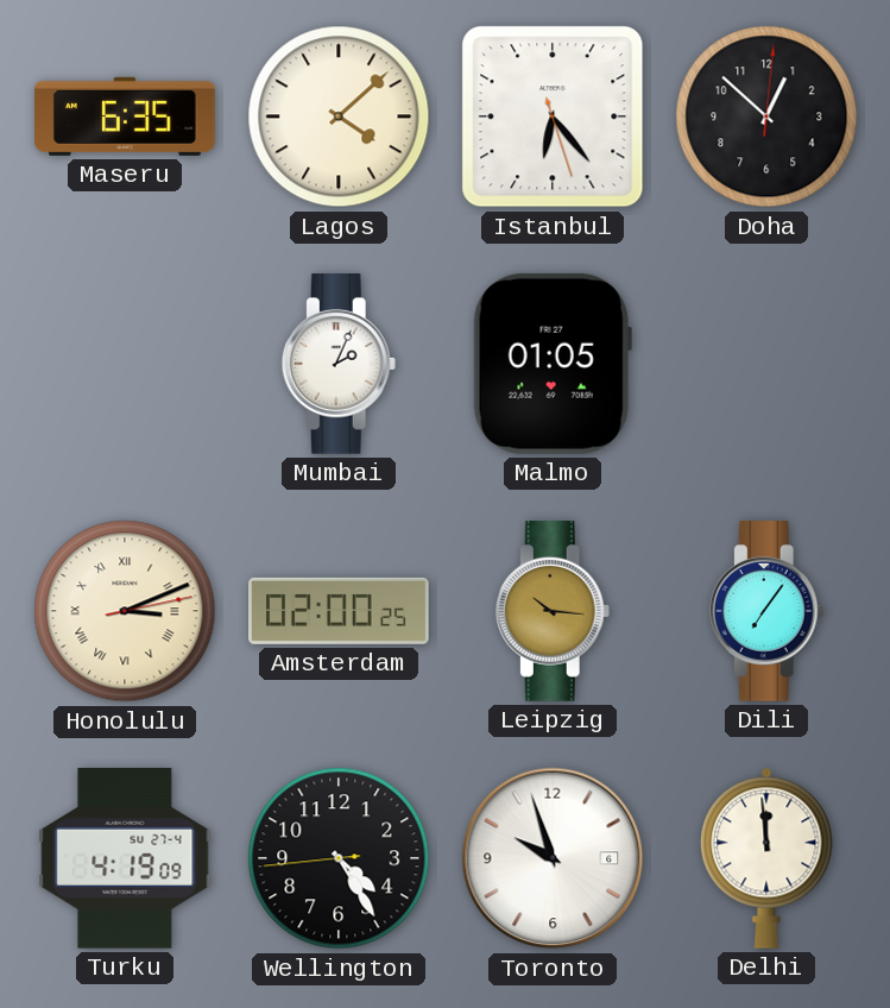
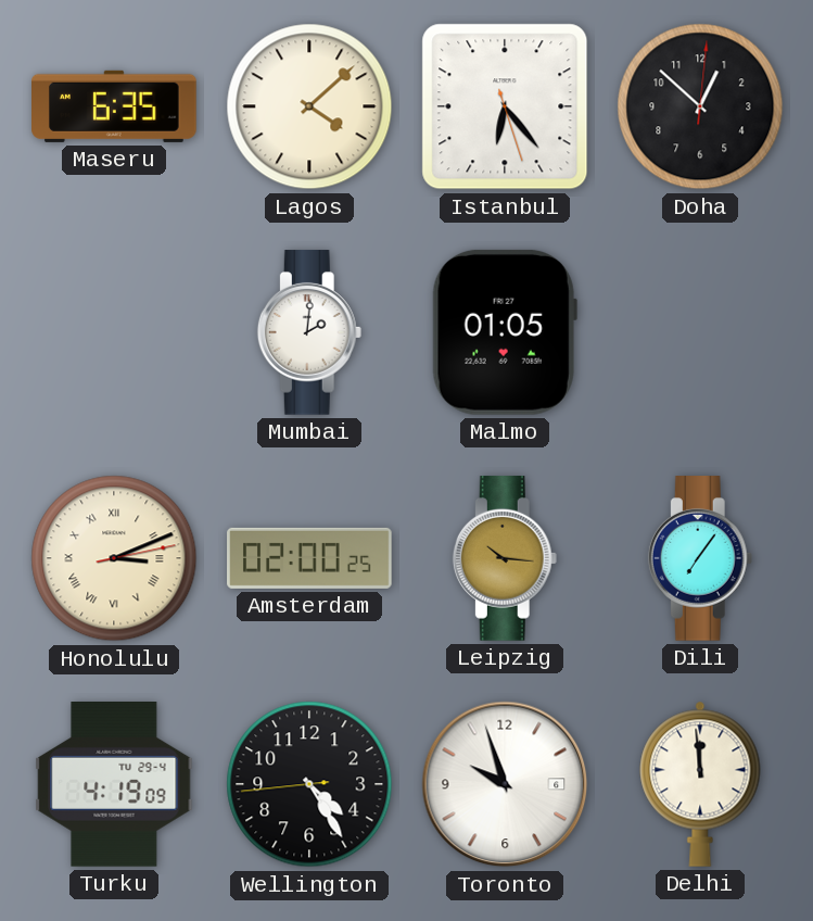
Mumbai: 2:04 -> 2:01
Turku date: SU 27-4 -> TU 29-4
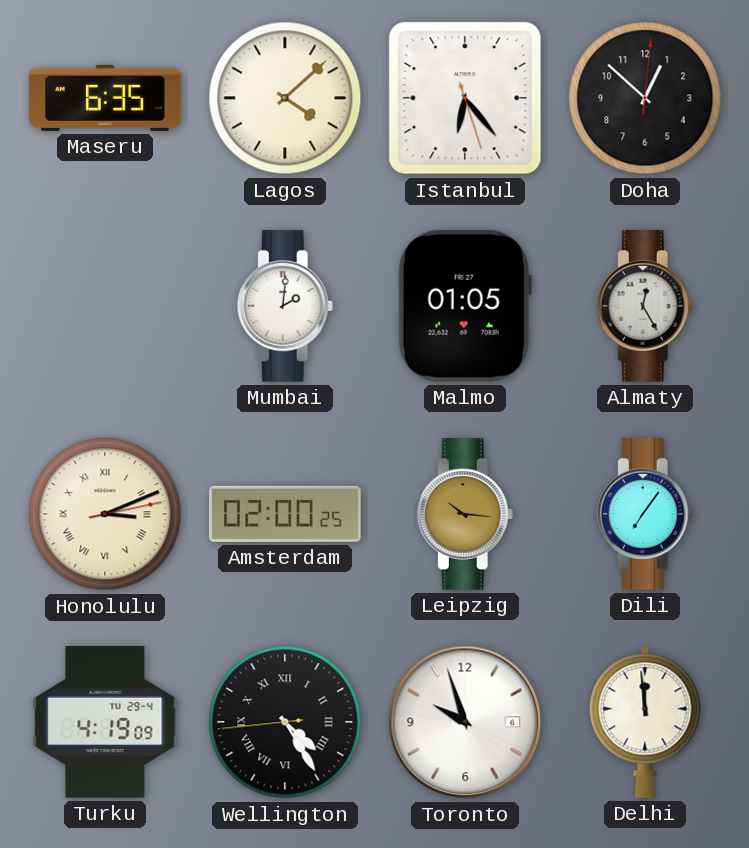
Almaty: none -> 12:25
Wellington numerals: Arabic -> Roman
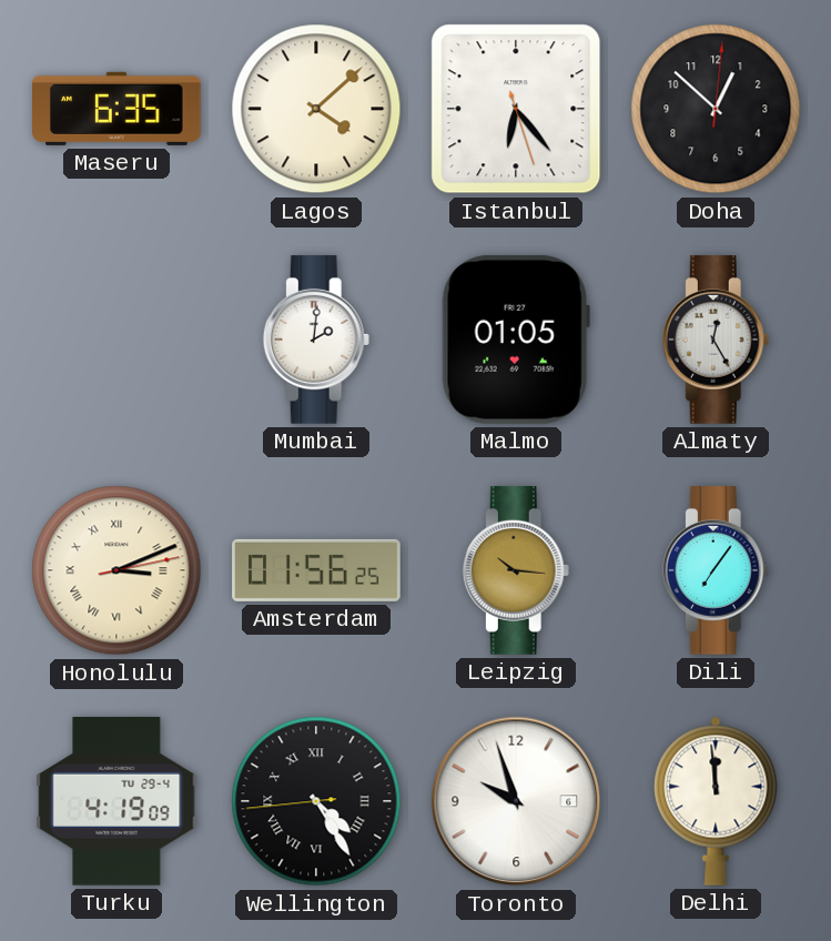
Amsterdam: 02:00 -> 01:56
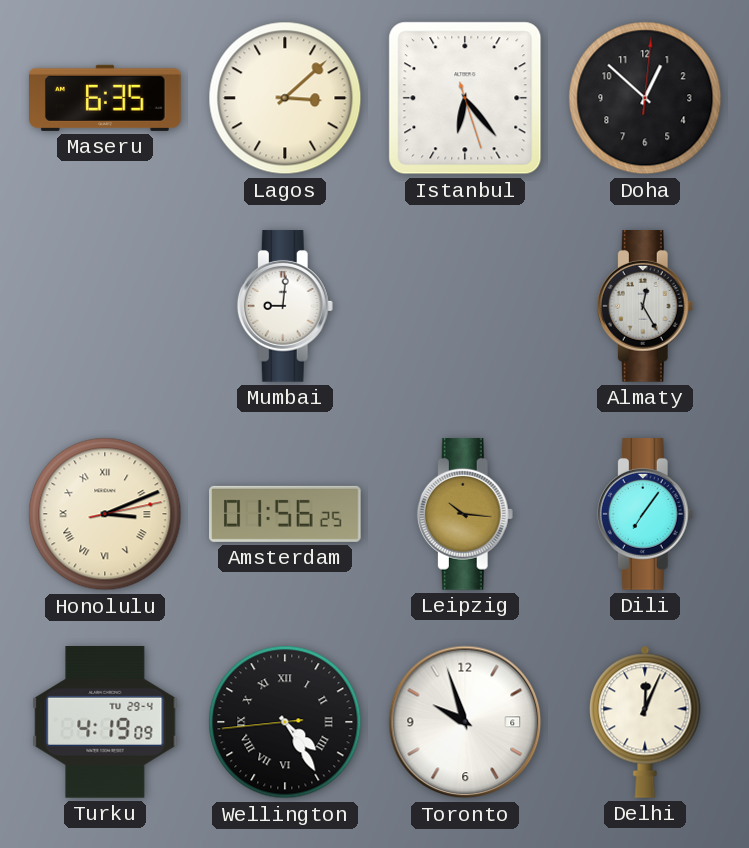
Lagos: 4:08 -> 3:08
Mumbai: 2:01 -> 9:01
Malmo: 01:05 -> none
Delhi: 11:59 -> 12:04
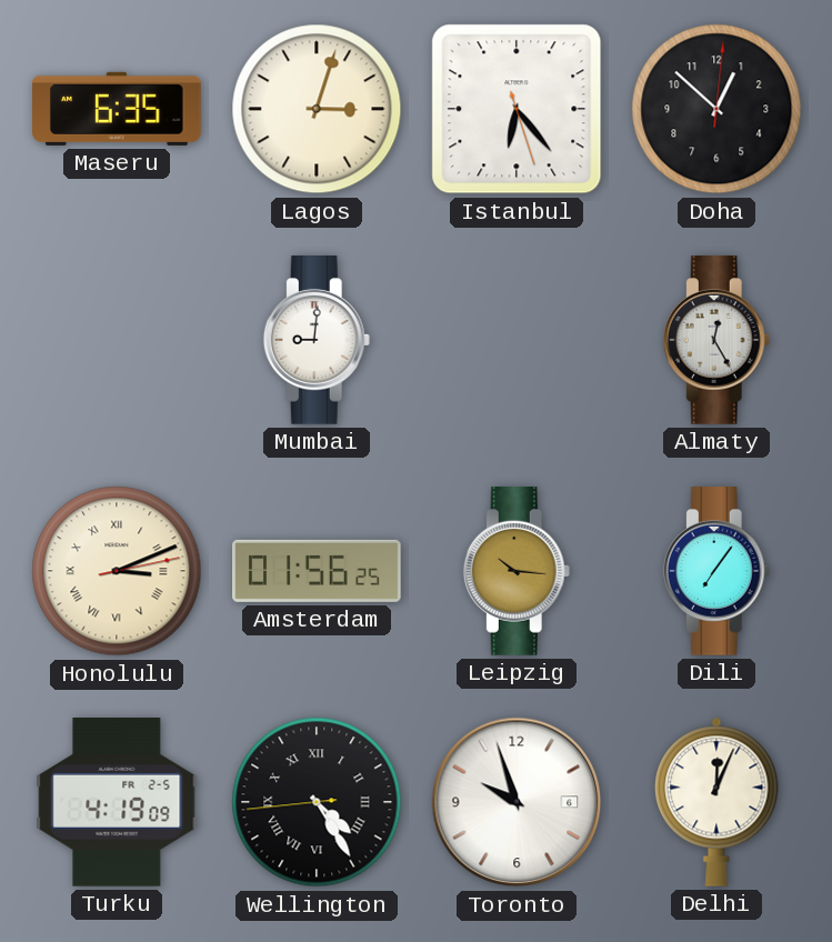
Lagos: 3:08 -> 3:03
Turku date: TU 29-4 -> FR 2-5
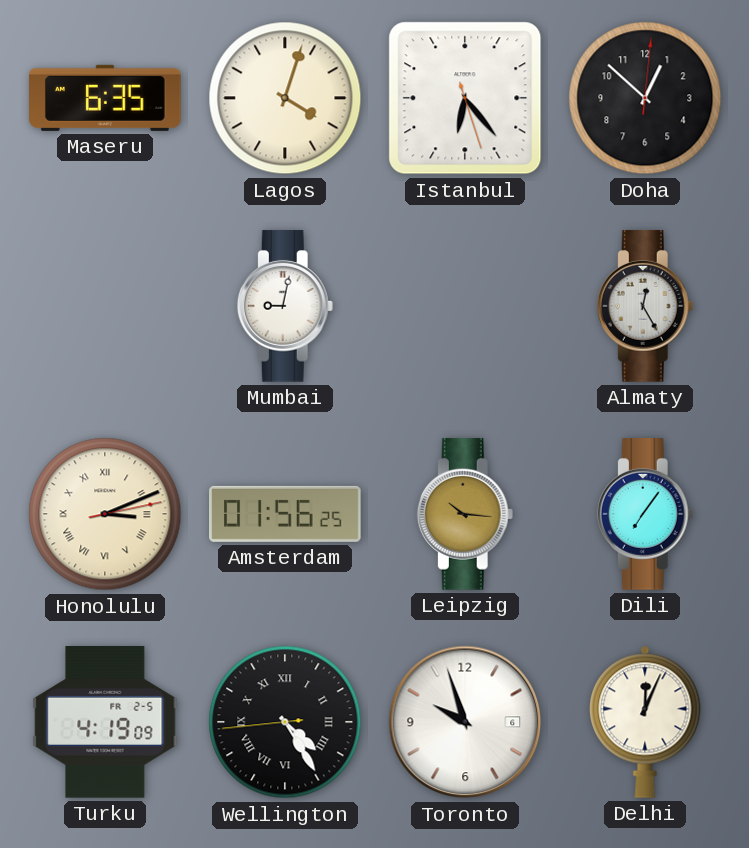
Lagos: 3:03 -> 4:03
Mumbai: 9:01 -> 9:02
